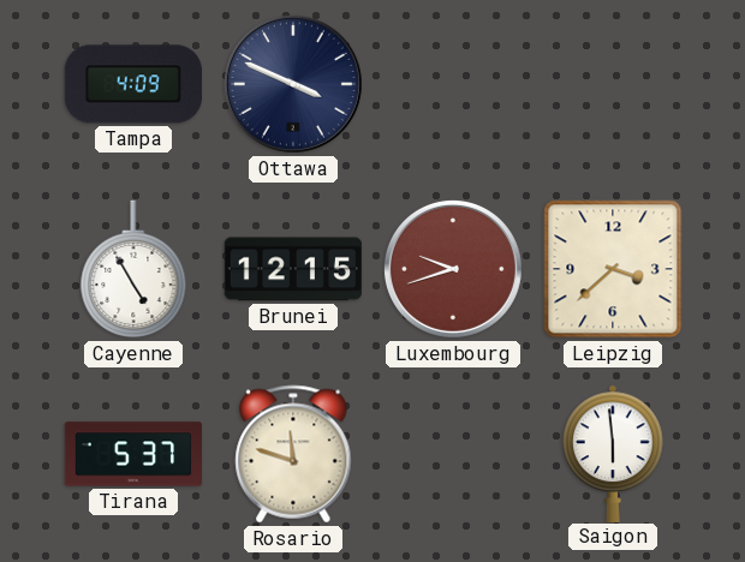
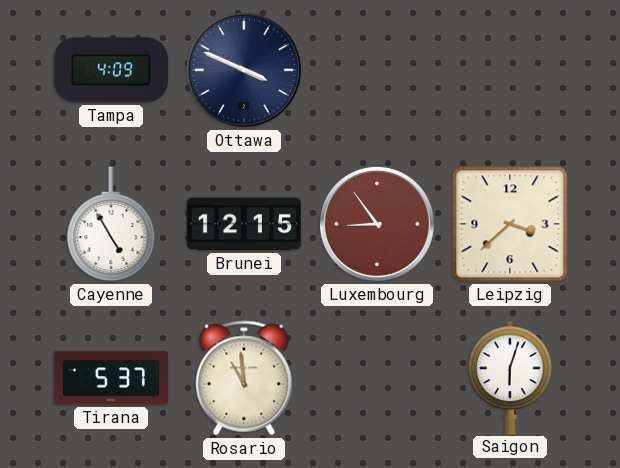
Luxembourg: 9:42 -> 8:54
Rosario: 11:48 -> 10:59
Saigon: 5:59 -> 6:03
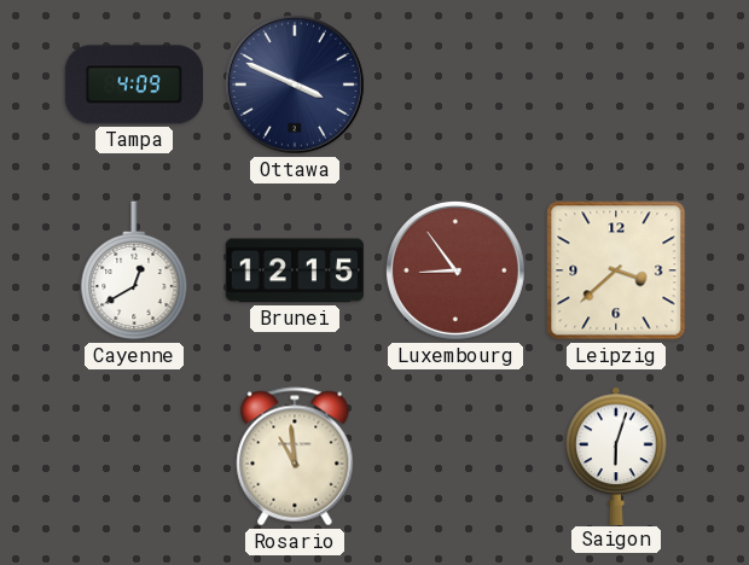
Cayenne: 4:55 -> 12:40
Tirana: 5:37 -> none
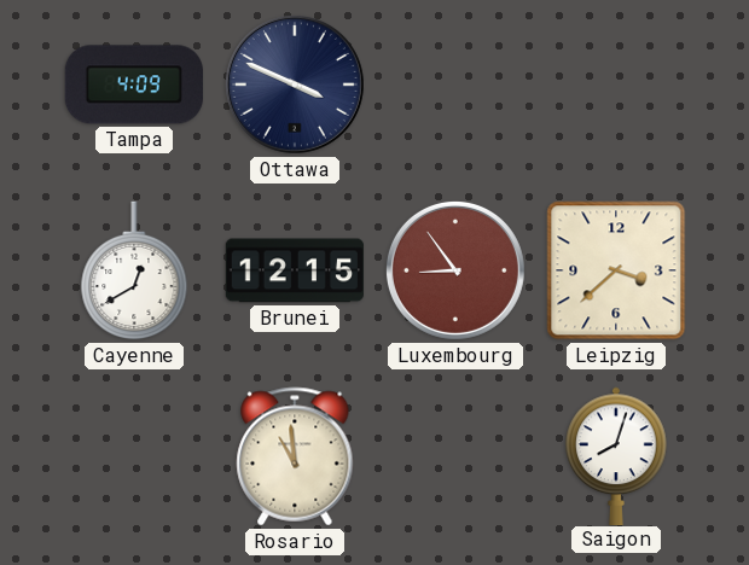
Saigon: 6:03 -> 8:03
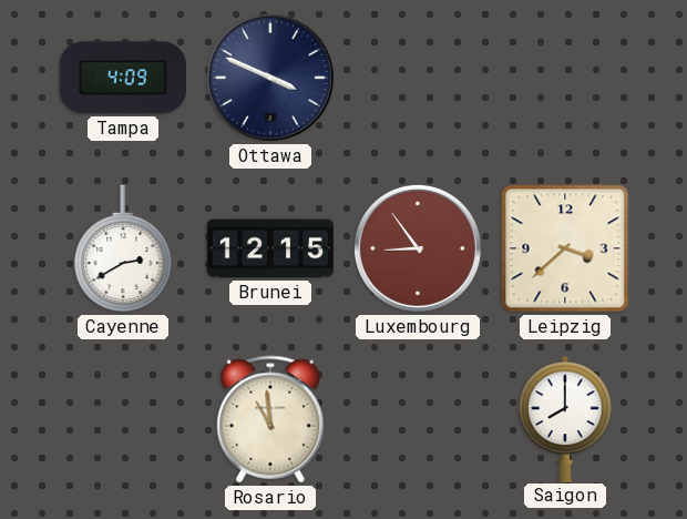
Cayenne: 12:40 -> 2:40
Saigon: 8:03 -> 8:00
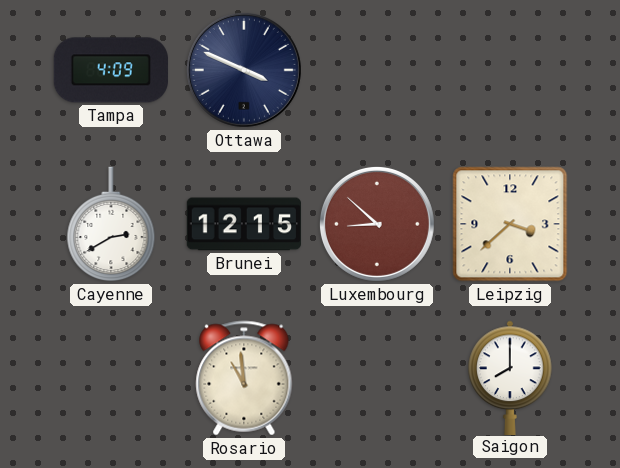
Luxembourg: 8:54 -> 8:52
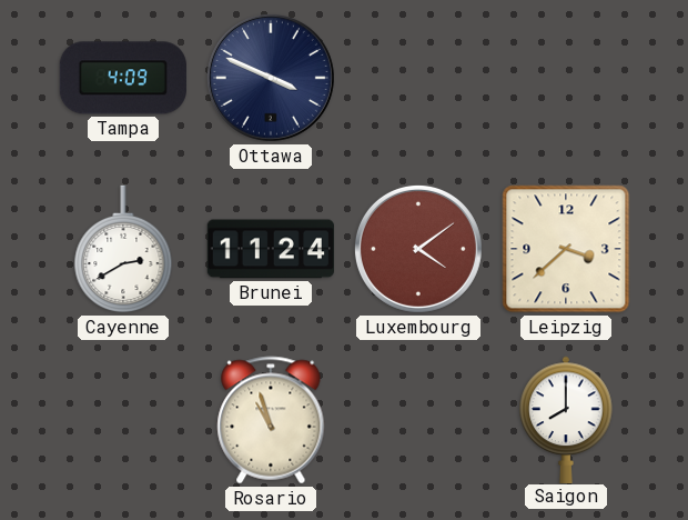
Brunei: 12:15 -> 11:24
Luxembourg: 8:52 -> 4:09
Rosario: 10:59 -> 10:57
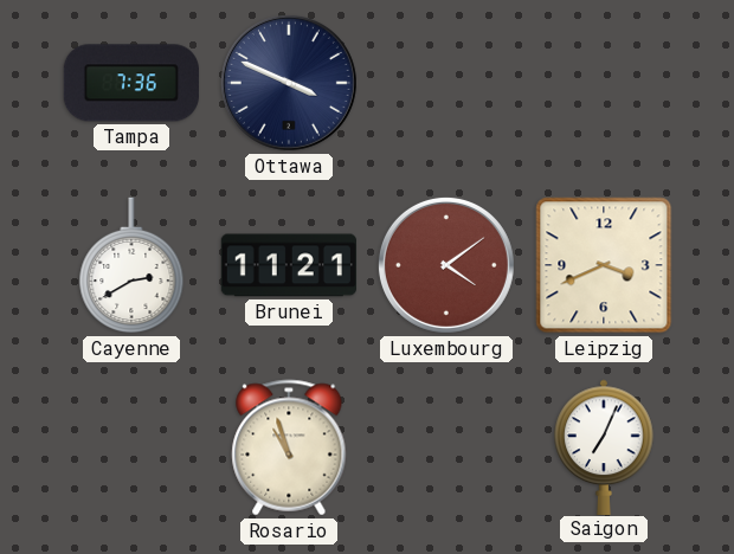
Tampa: 4:09 -> 7:36
Brunei: 11:24 -> 11:21
Leipzig: 3:38 -> 3:41
Saigon: 8:00 -> 7:04
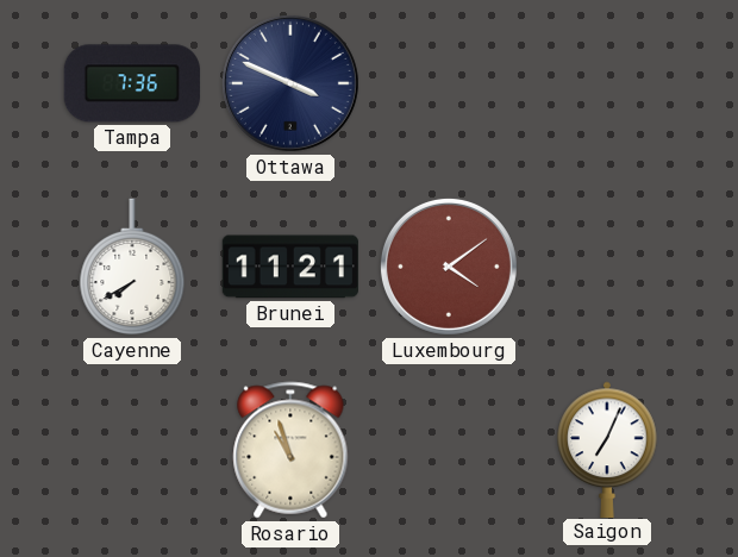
Cayenne: 2:40 -> 7:40
Leipzig: 3:41 -> none
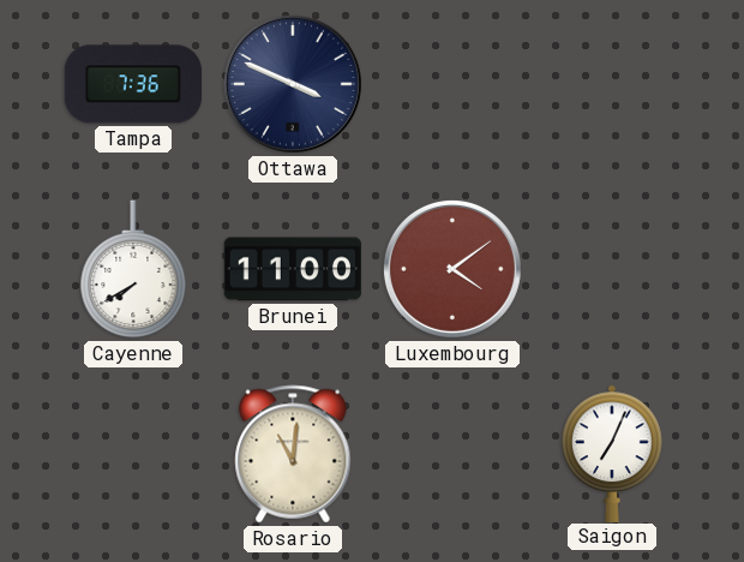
Brunei: 11:21 -> 11:00
Rosario: 10:57 -> 11:01
